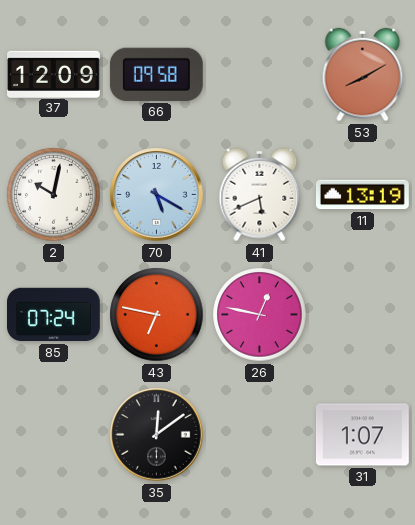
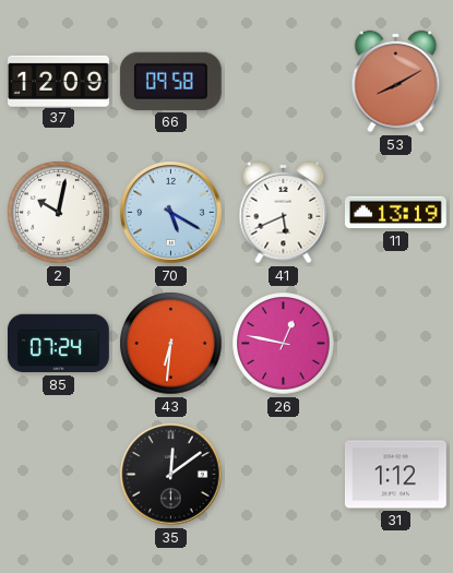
43: 6:47 -> 6:31
31: 1:07 -> 1:12
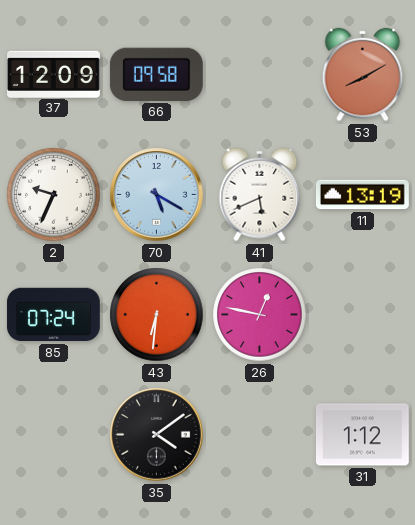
2: 10:02 -> 9:34
35: 12:09 -> 4:09
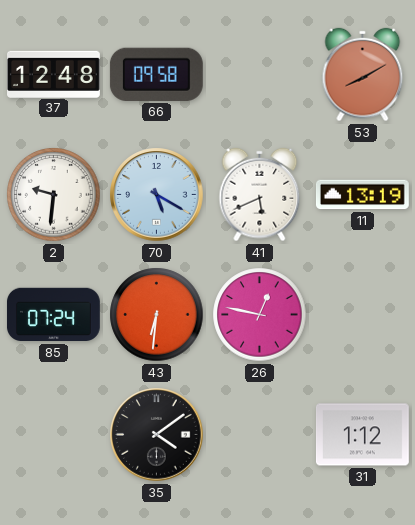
37: 12:09 -> 12:48
2: 9:34 -> 9:31
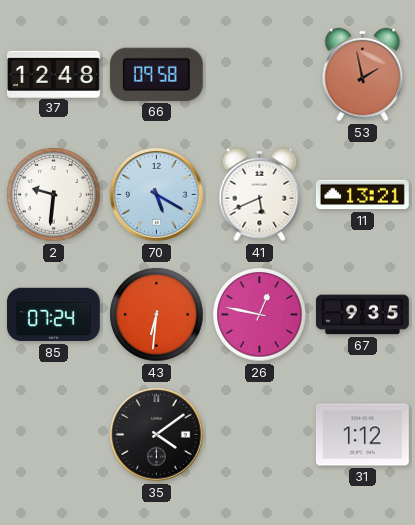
53: 8:10 -> 1:58
11: 13:19 -> 13:21
67: none -> 9:35
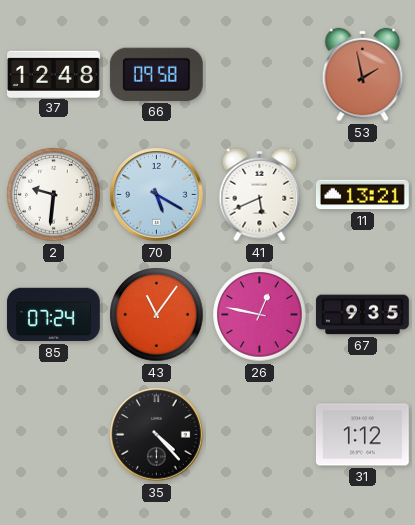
43: 6:31 -> 11:06
35: 4:09 -> 4:23
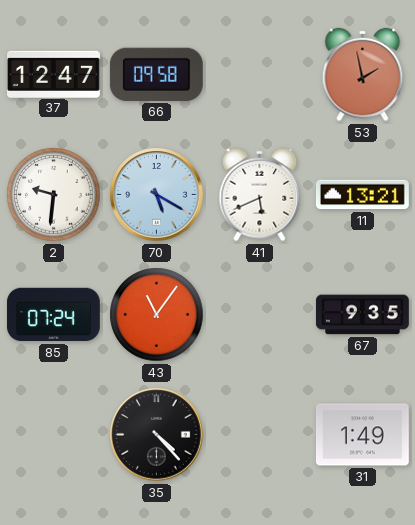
37: 12:48 -> 12:47
26: 12:47 -> none
31: 1:12 -> 1:49
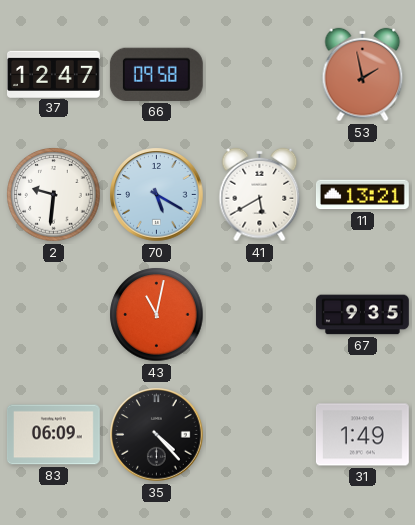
41: 5:41 -> 5:40
85: 07:24 -> none
43: 11:06 -> 11:02
83: none -> 06:09
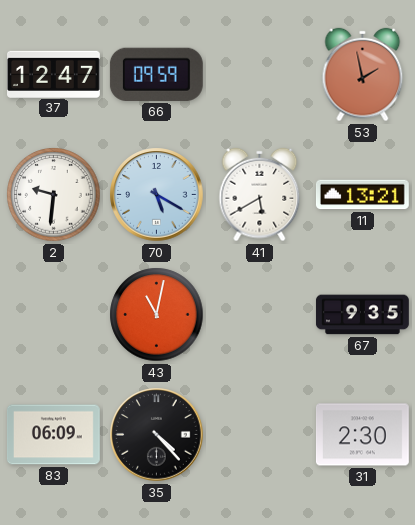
66: 09:58 -> 09:59
31: 1:49 -> 2:30
